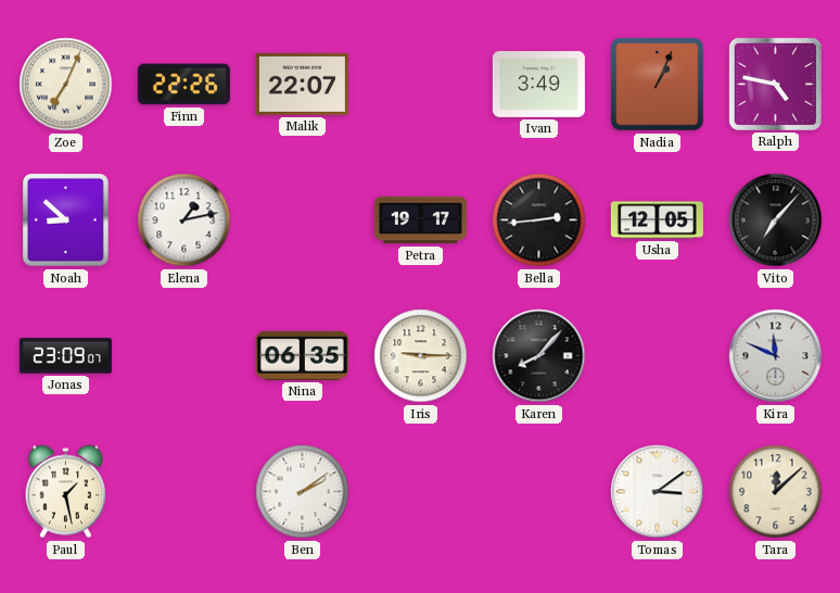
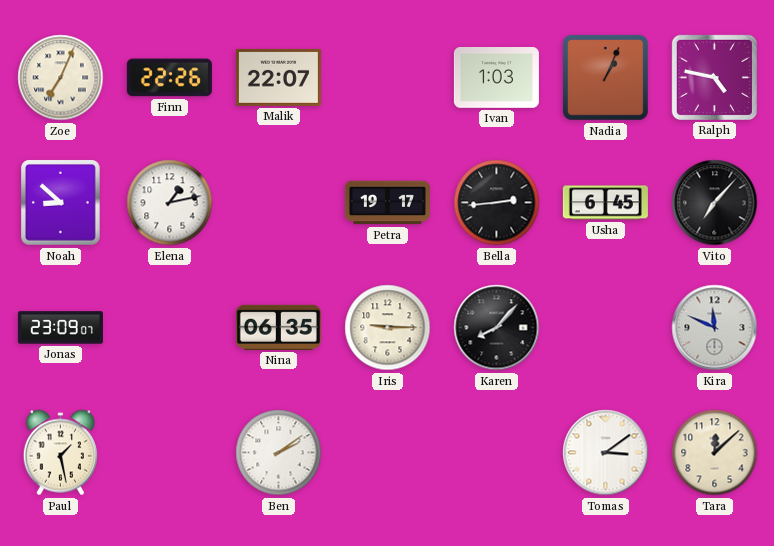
Ivan: 3:49 -> 1:03
Usha: 12:05 -> 6:45
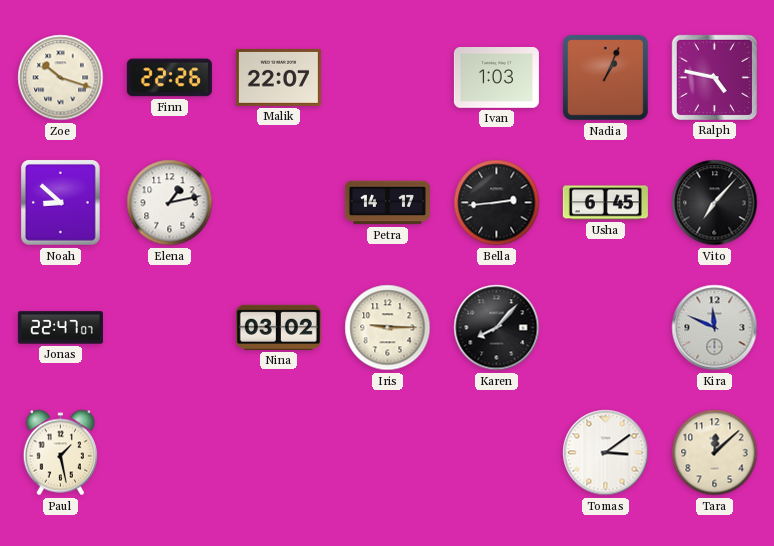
Zoe: 7:04 -> 10:18
Petra: 19:17 -> 14:17
Jonas: 23:09 -> 22:47
Nina: 06:35 -> 03:02
Ben: 2:09 -> none
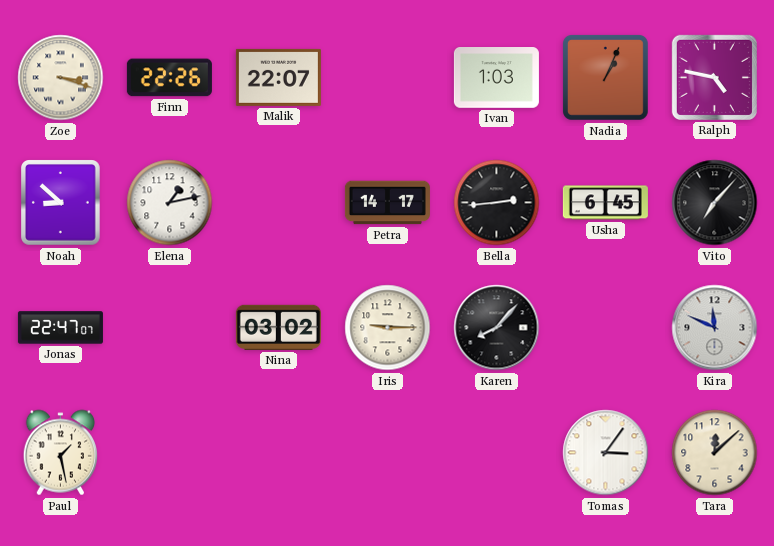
Zoe: 10:18 -> 3:18
Tomas: 3:09 -> 3:06
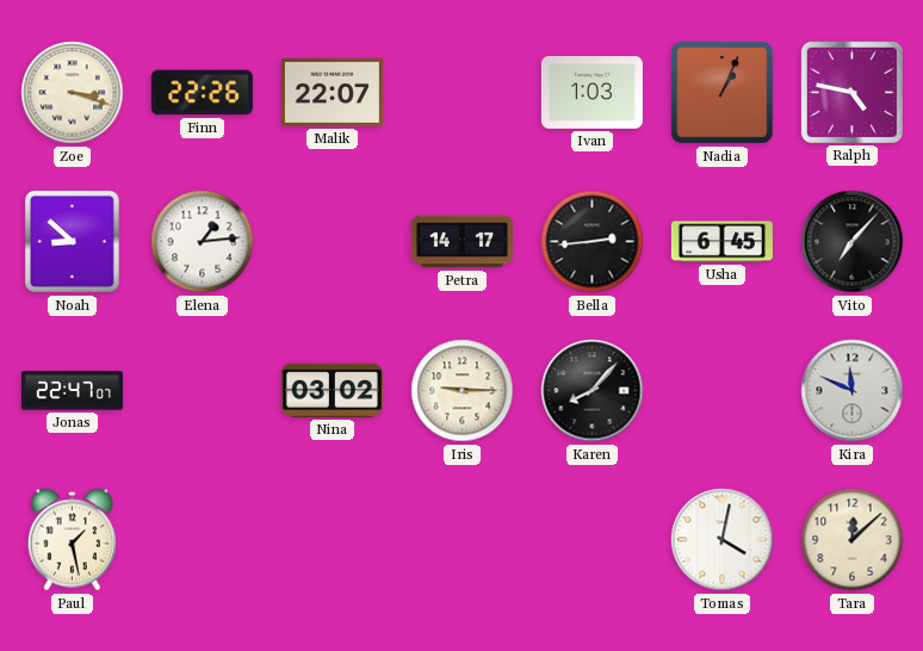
Elena: 1:13 -> 1:14
Tomas: 3:06 -> 4:02
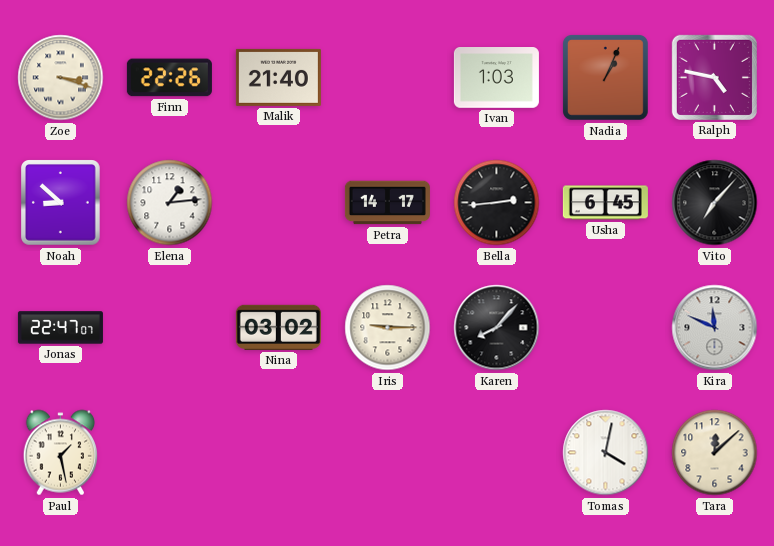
Malik: 22:07 -> 21:40
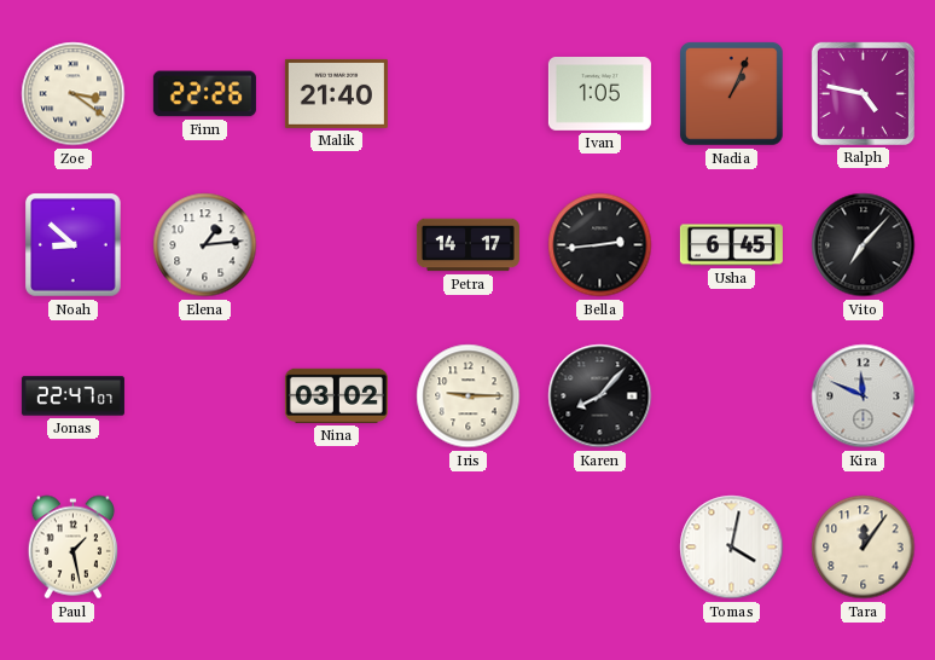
Zoe: 3:18 -> 3:21
Ivan: 1:03 -> 1:05
Tara: 12:08 -> 12:06
